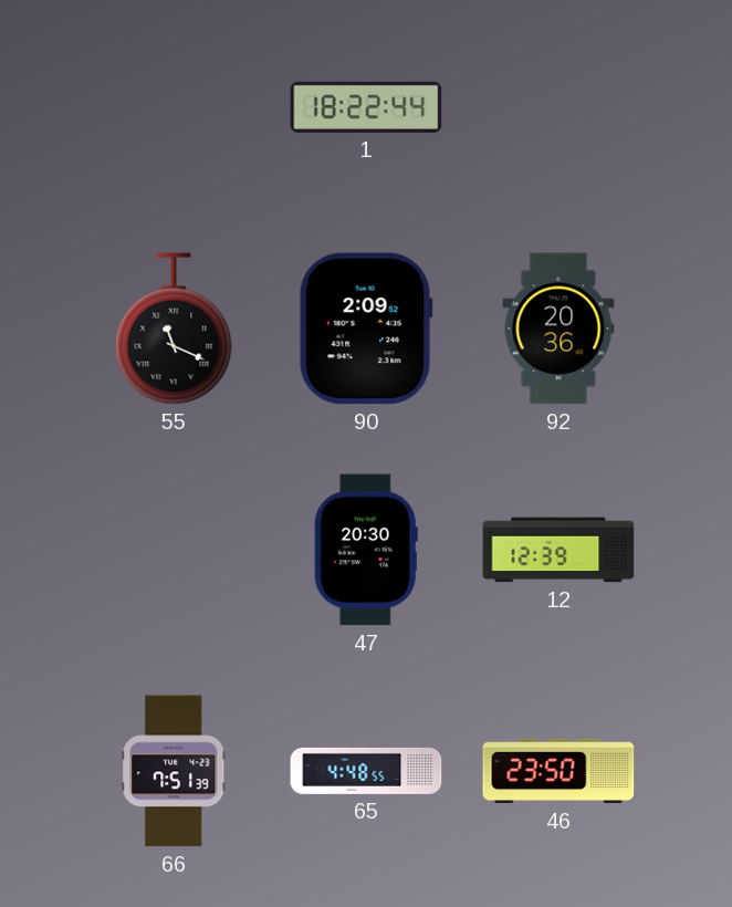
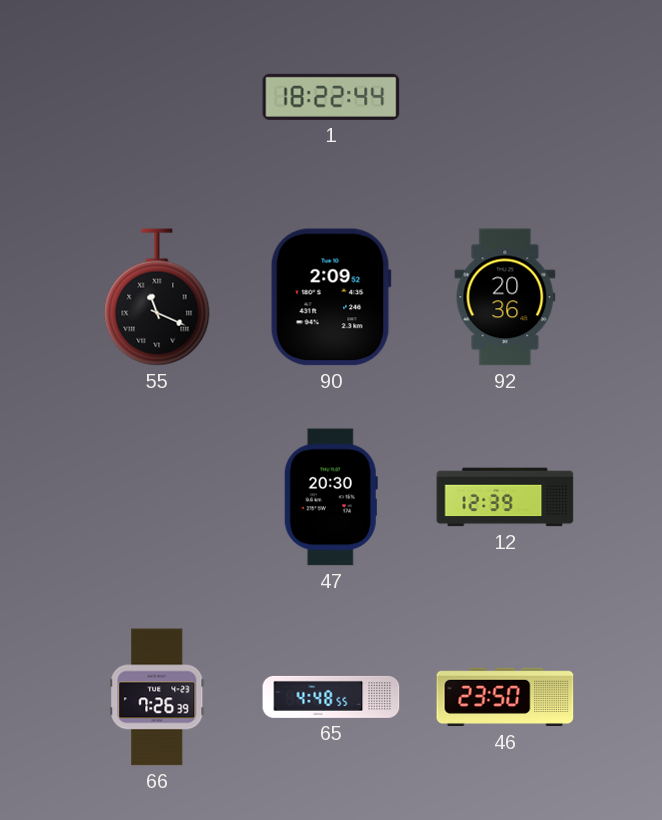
66: 7:51 -> 7:26
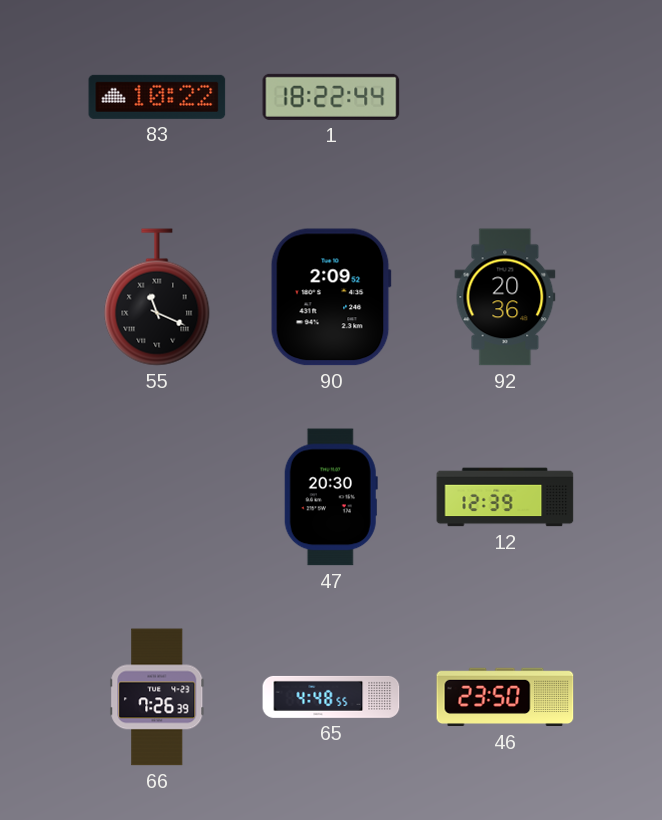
83: none -> 10:22
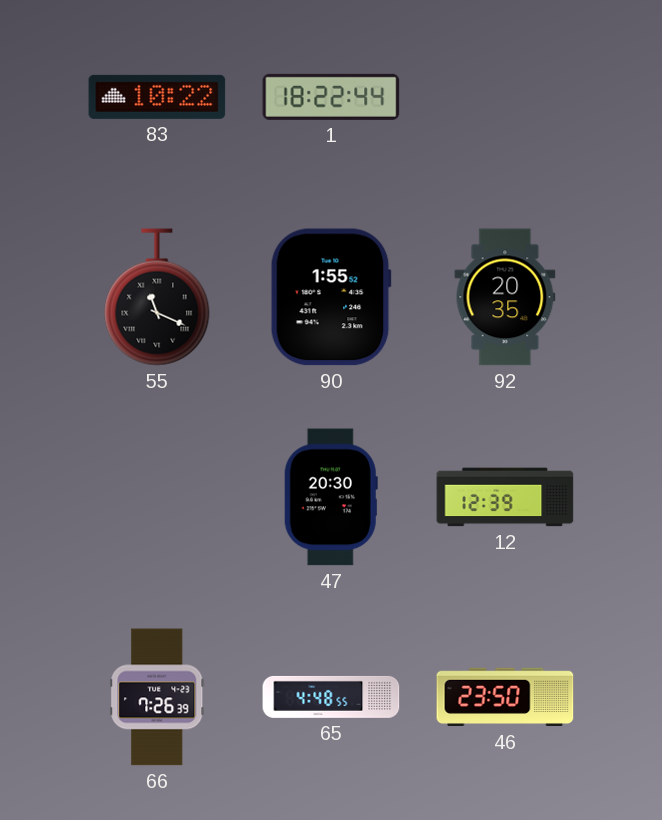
90: 2:09 -> 1:55
92: 20:36 -> 20:35
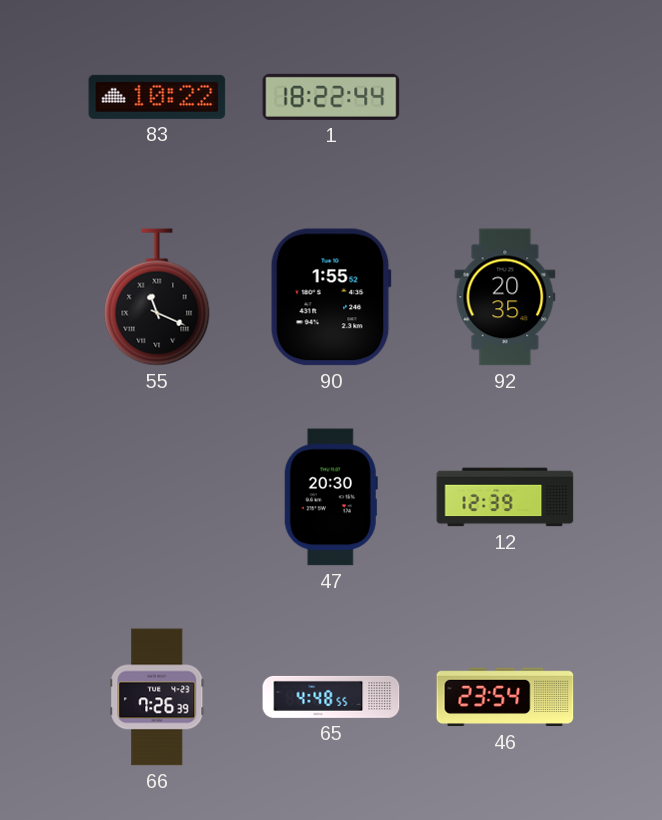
46: 23:50 -> 23:54
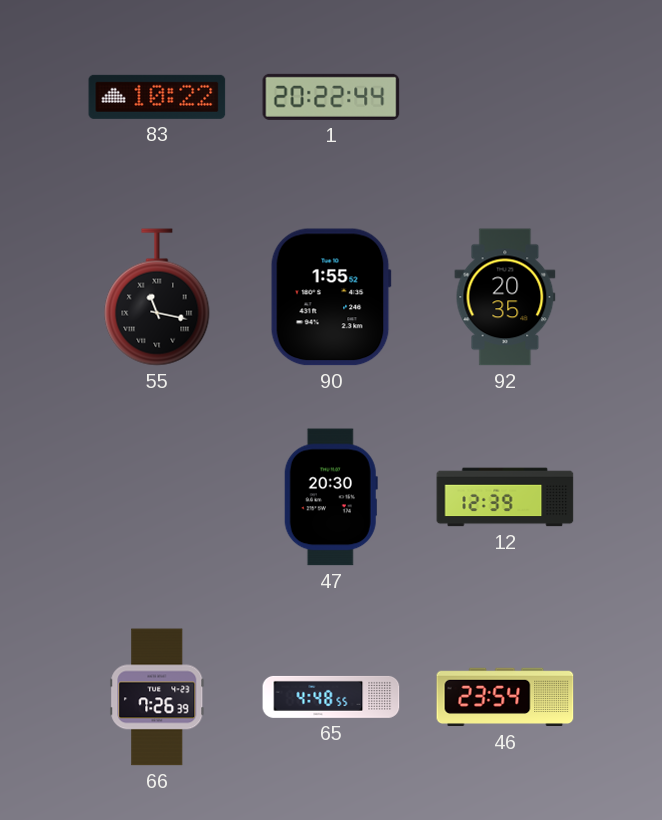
1: 18:22 -> 20:22
55: 11:19 -> 11:17
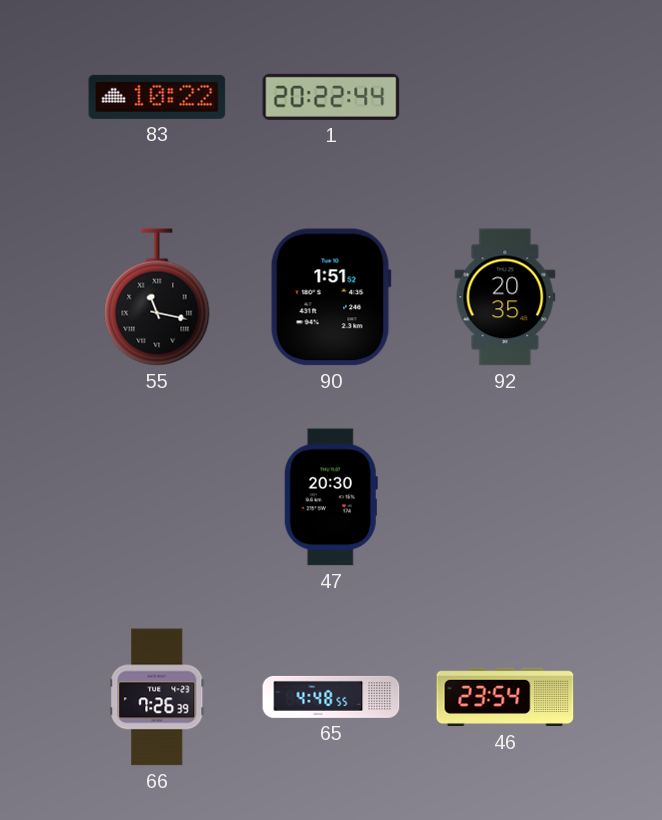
90: 1:55 -> 1:51
12: 12:39 -> none
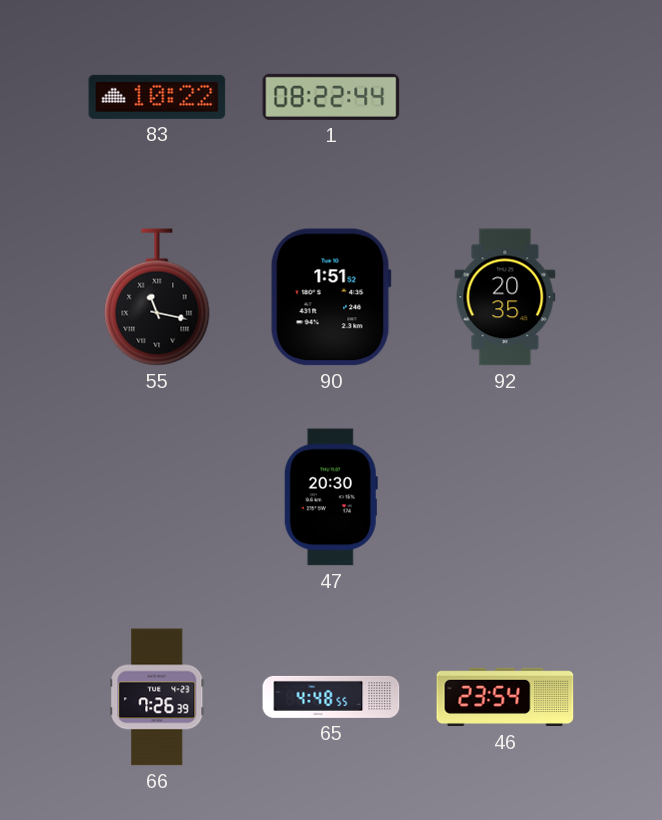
1: 20:22 -> 08:22
